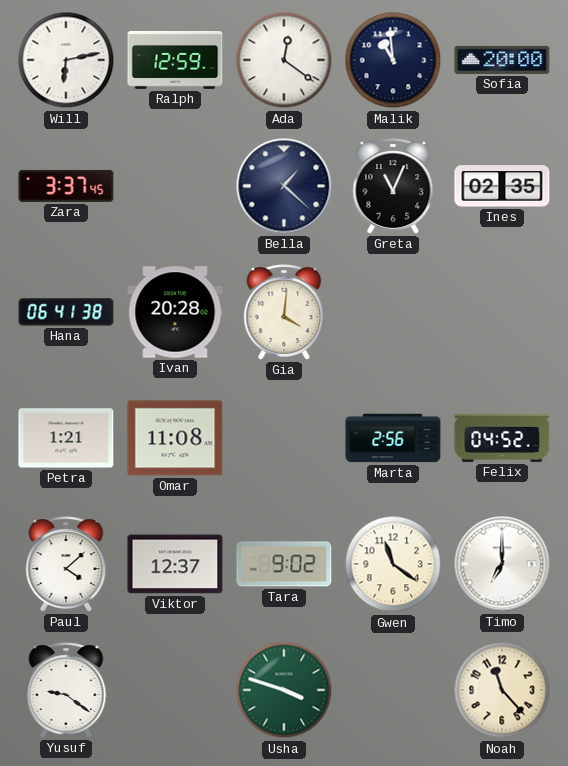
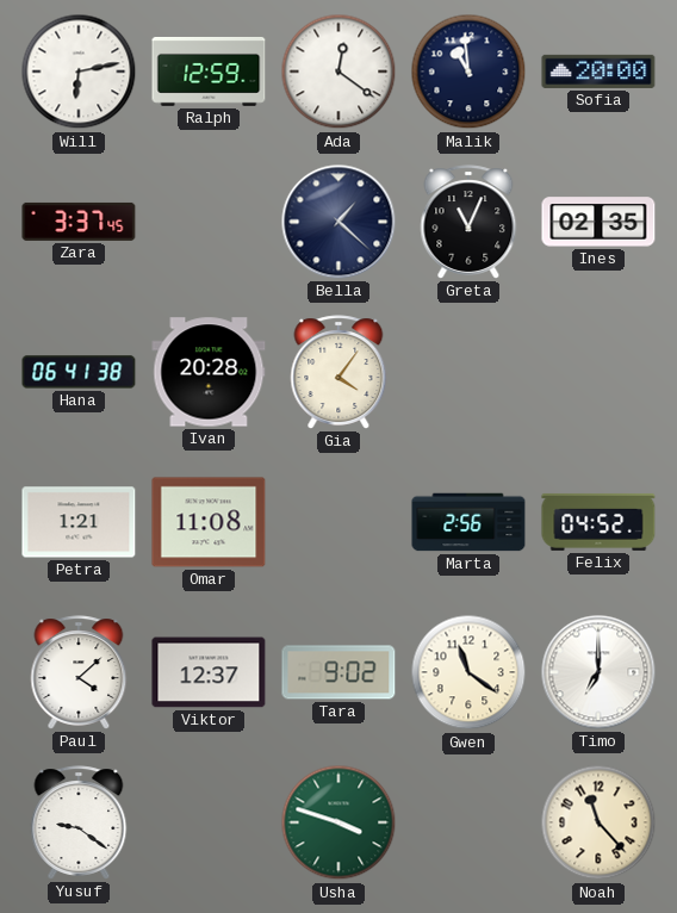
Gia: 4:01 -> 4:06
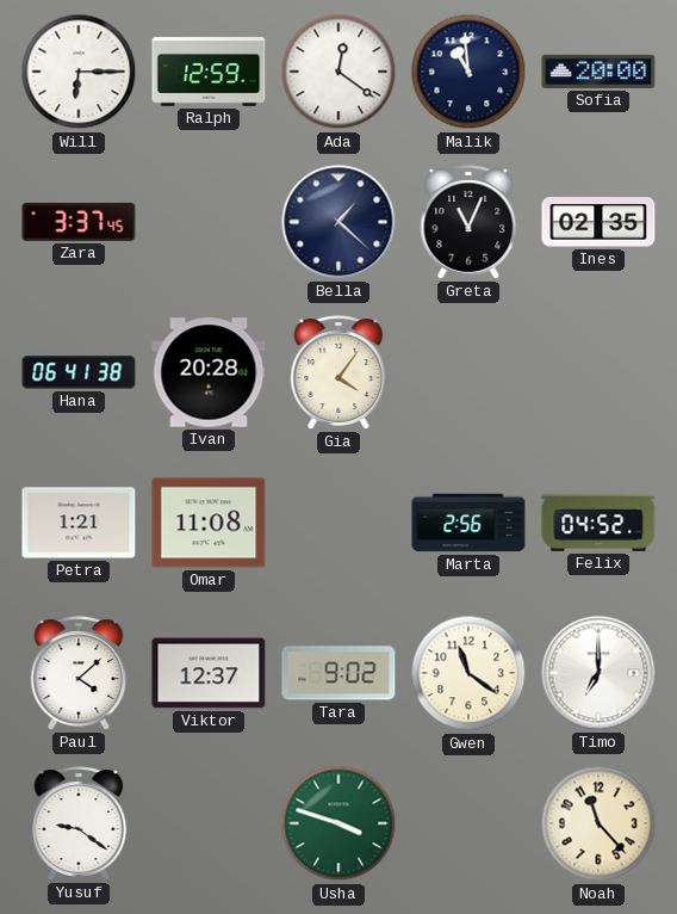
Will: 6:13 -> 6:15
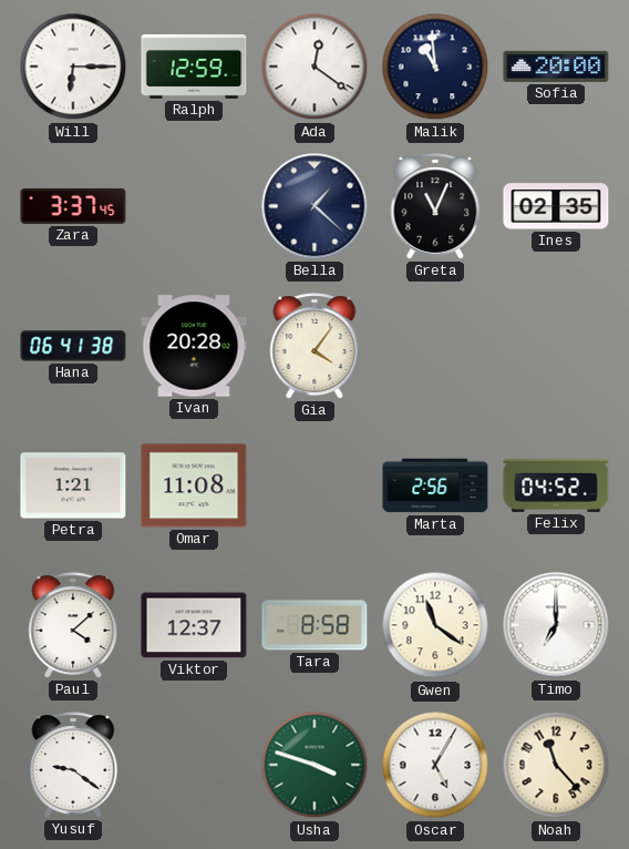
Tara: 9:02 -> 8:58
Oscar: none -> 5:05
